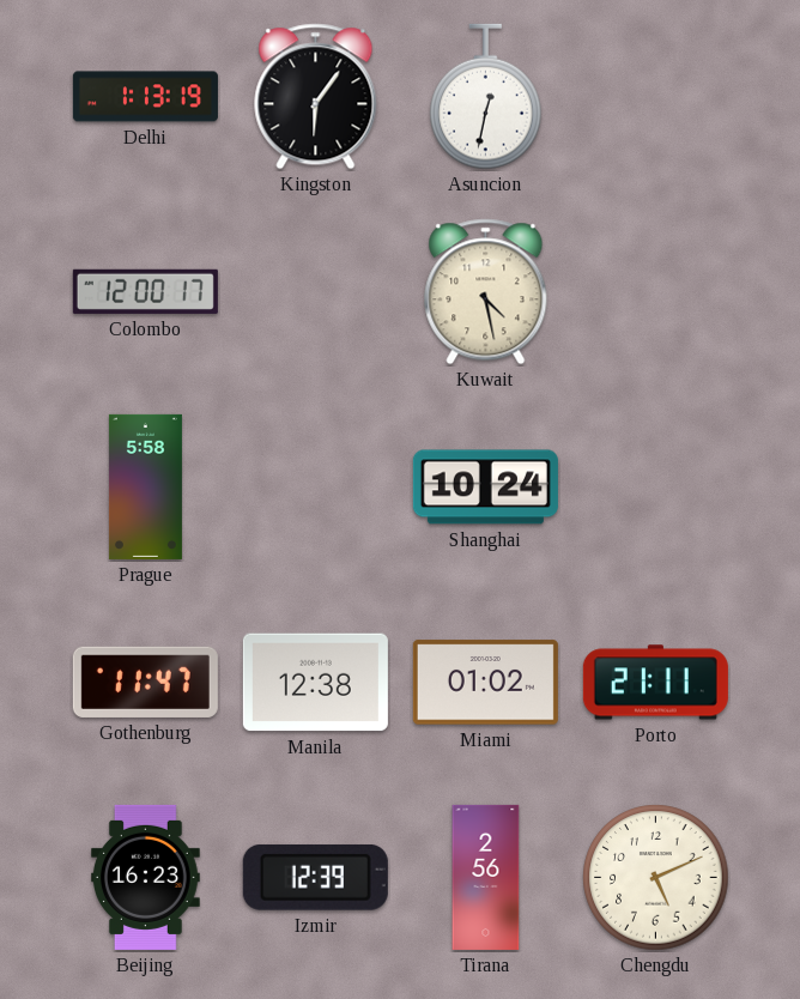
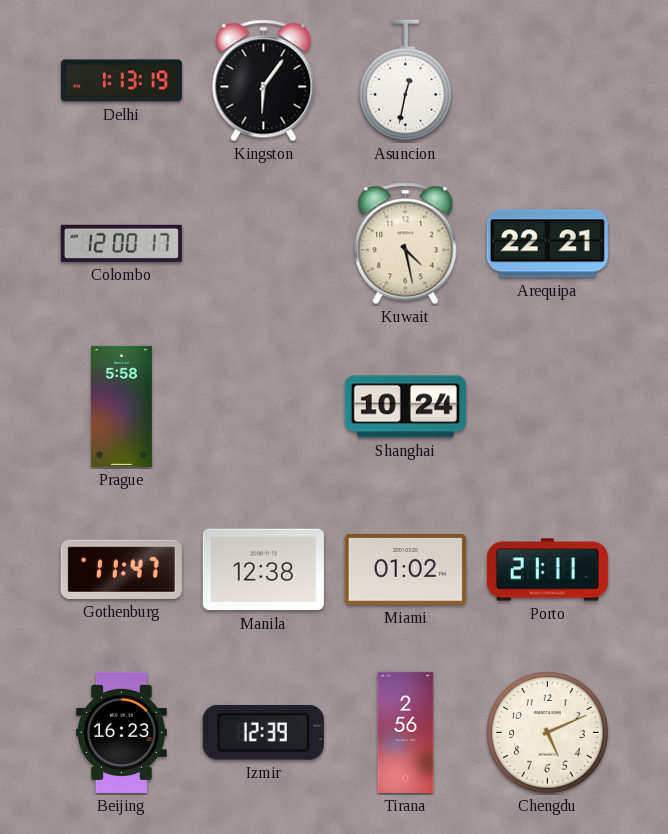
Arequipa: none -> 22:21
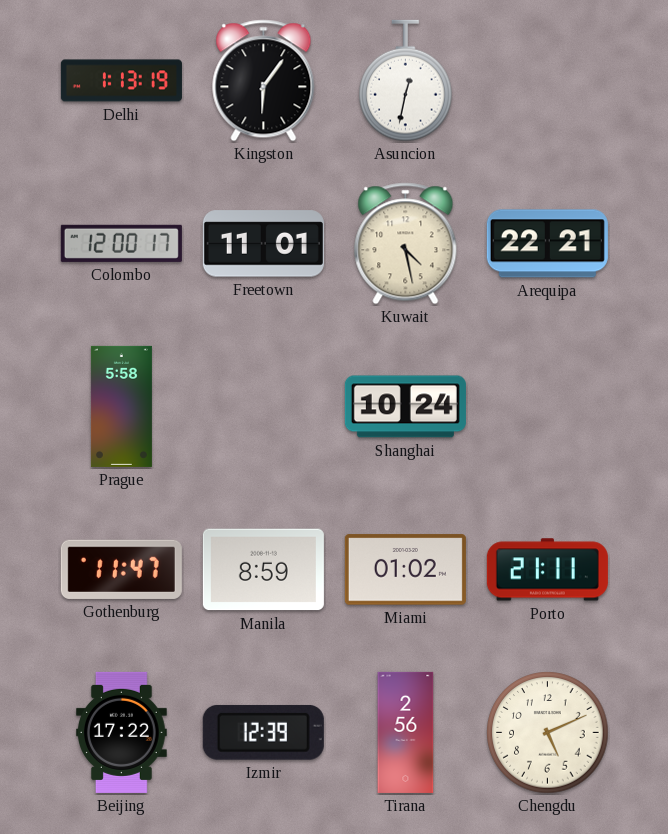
Freetown: none -> 11:01
Manila: 12:38 -> 8:59
Beijing: 16:23 -> 17:22
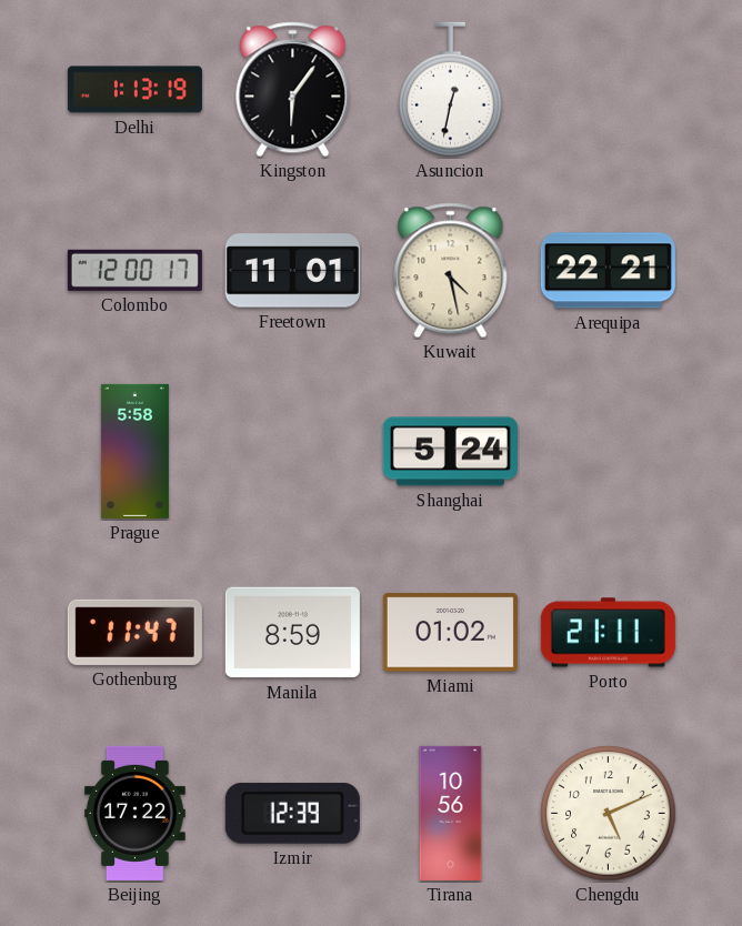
Shanghai: 10:24 -> 5:24
Tirana: 2:56 -> 10:56
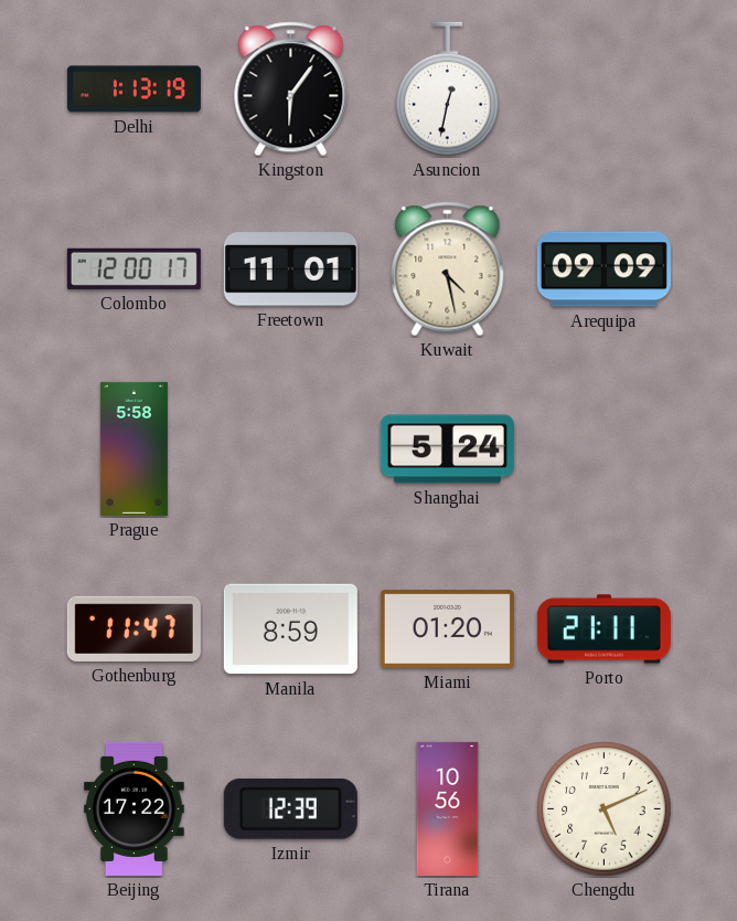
Arequipa: 22:21 -> 09:09
Miami: 01:02 -> 01:20
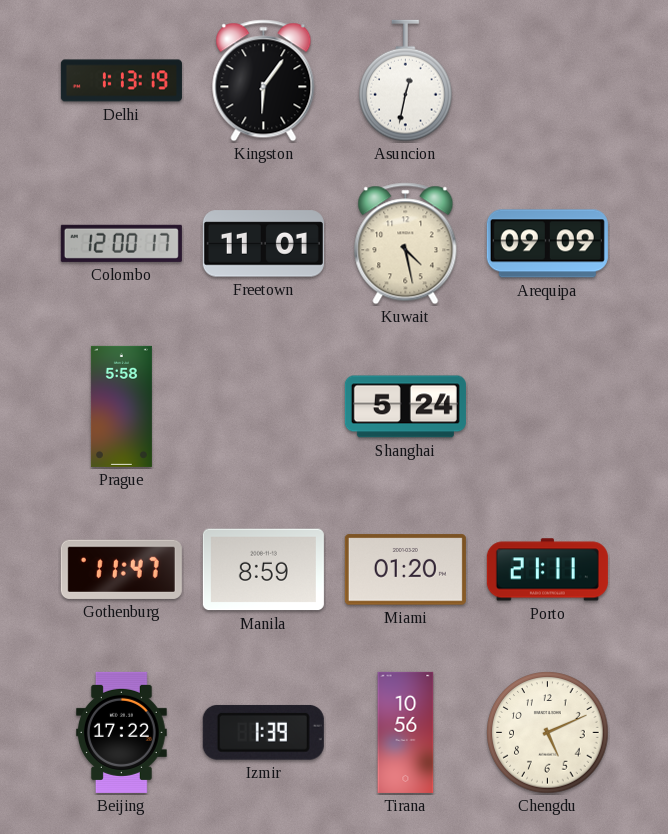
Izmir: 12:39 -> 1:39
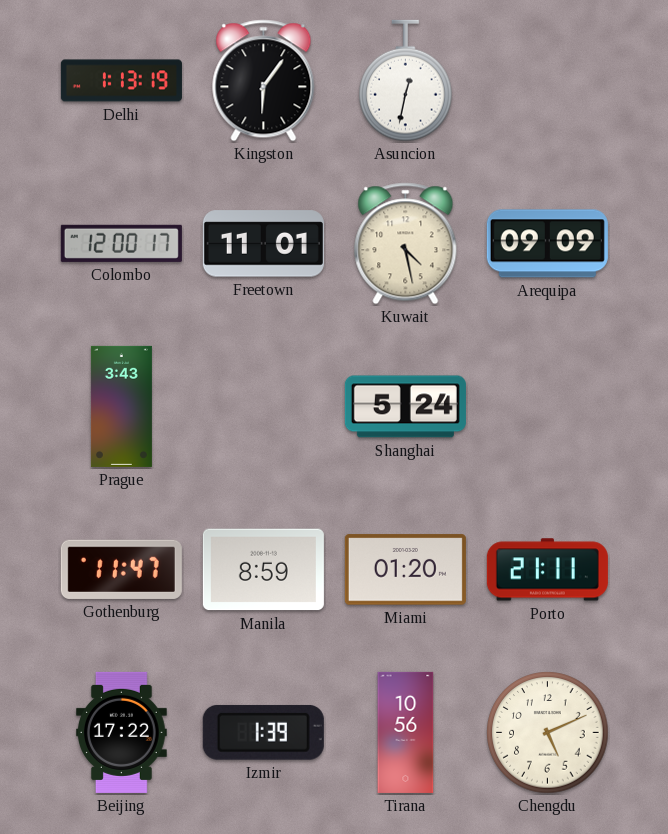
Prague: 5:58 -> 3:43
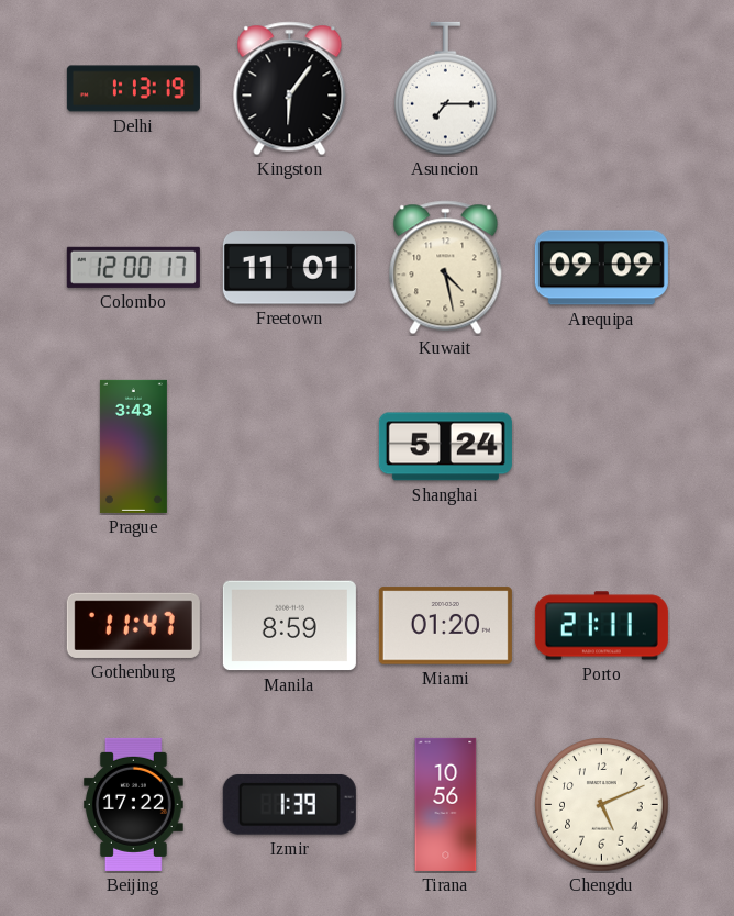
Asuncion: 12:32 -> 7:15
